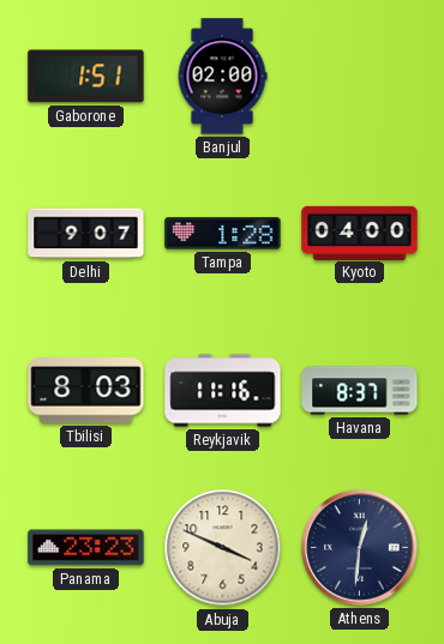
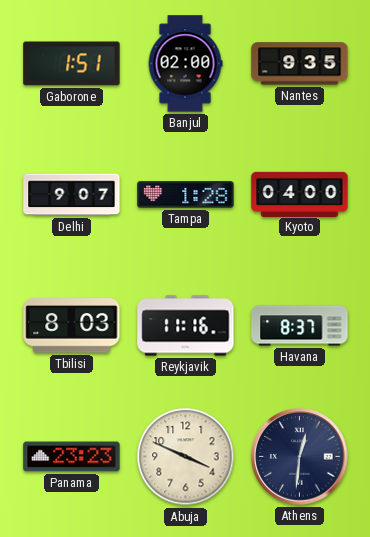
Nantes: none -> 9:35
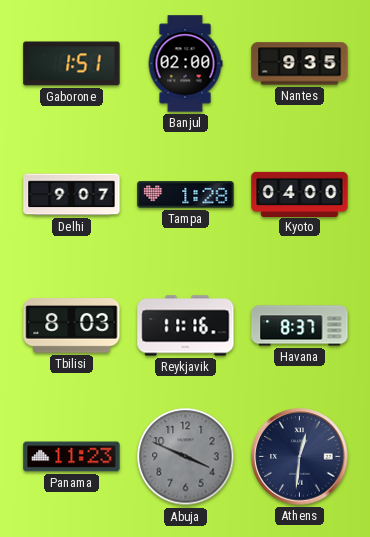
Panama: 23:23 -> 11:23
Abuja dial: cream -> grey
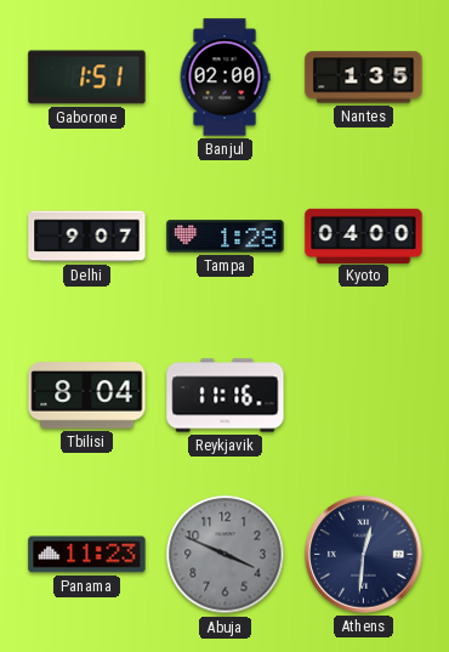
Nantes: 9:35 -> 1:35
Tbilisi: 8:03 -> 8:04
Havana: 8:37 -> none
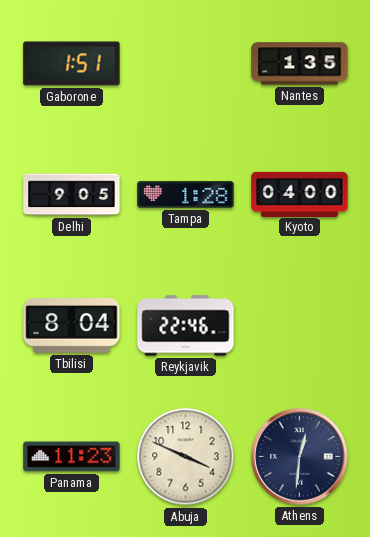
Banjul: 02:00 -> none
Delhi: 9:07 -> 9:05
Reykjavik: 11:16 -> 22:46
Abuja dial: grey -> cream
